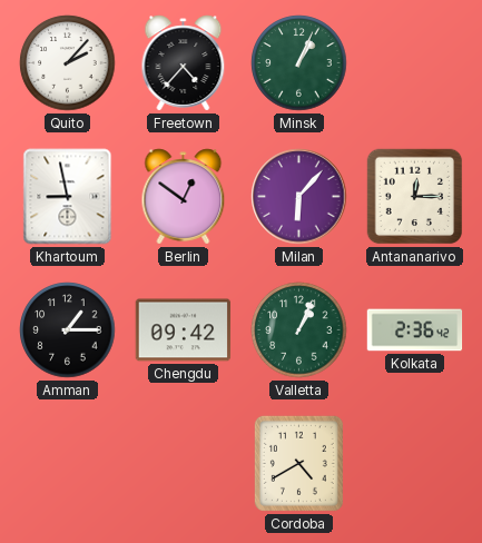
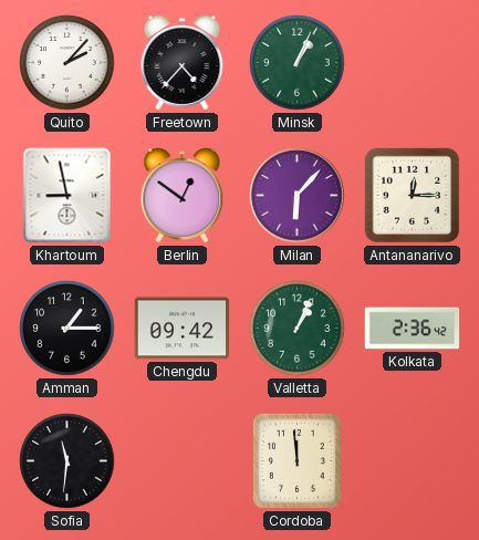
Sofia: none -> 11:31
Cordoba: 4:40 -> 11:59
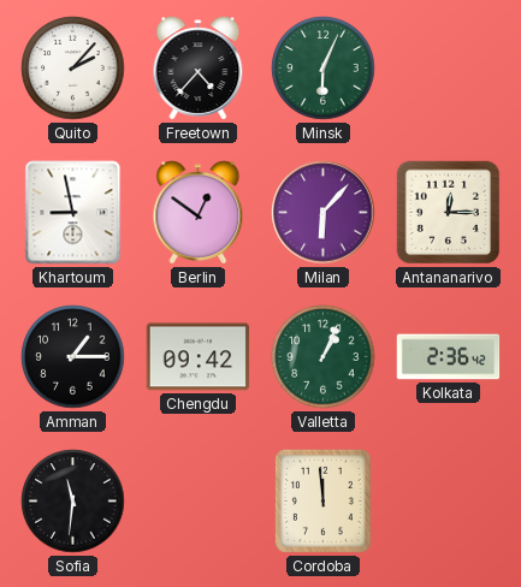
Minsk: 1:04 -> 6:04
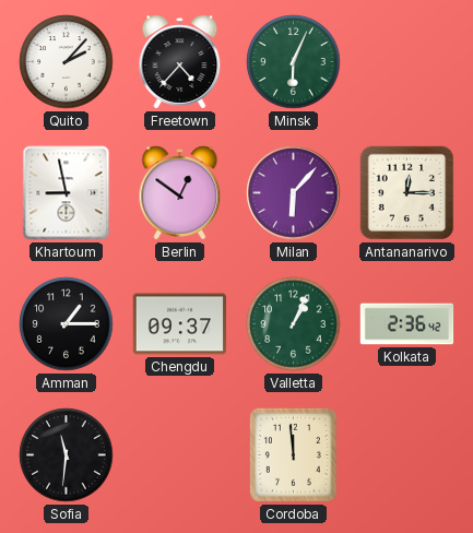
Chengdu: 09:42 -> 09:37
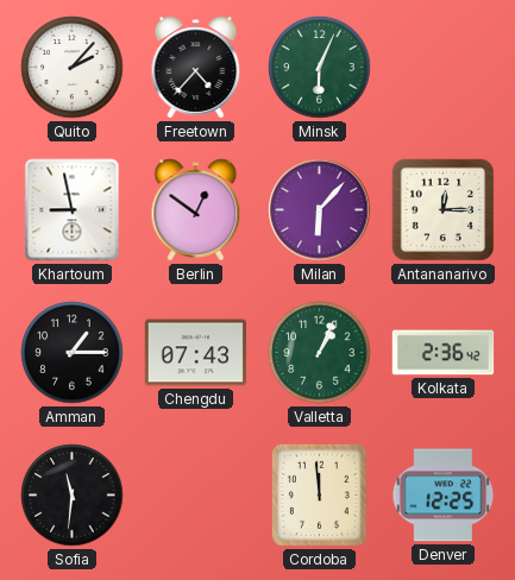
Chengdu: 09:37 -> 07:43
Denver: none -> 12:25
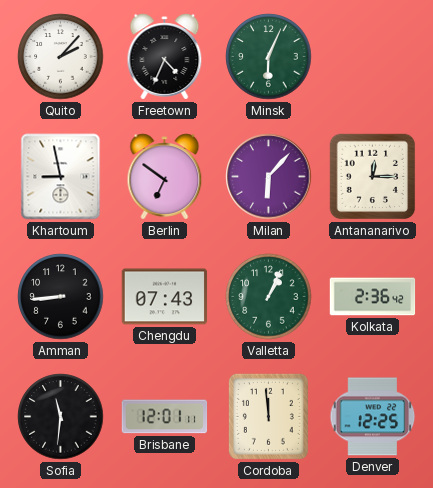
Freetown: 4:37 -> 4:34
Berlin: 12:51 -> 6:51
Amman: 1:15 -> 8:44
Brisbane: none -> 12:01
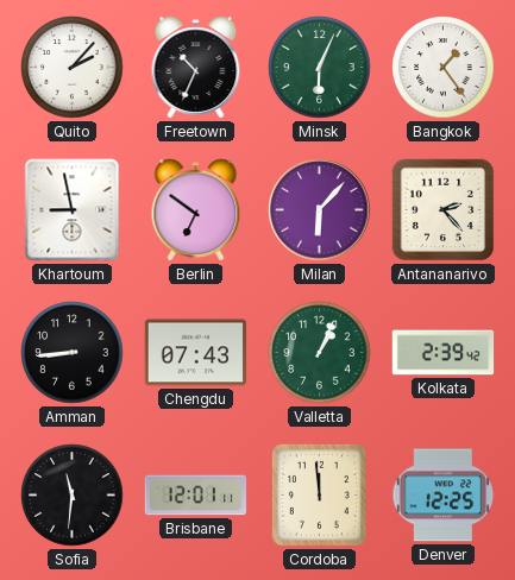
Freetown: 4:34 -> 10:34
Bangkok: none -> 1:24
Antananarivo: 12:15 -> 2:23
Kolkata: 2:36 -> 2:39
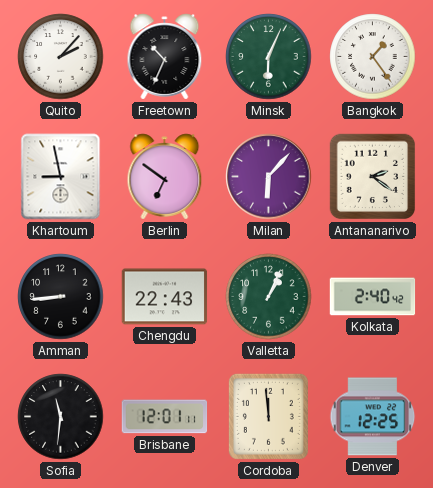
Antananarivo: 2:23 -> 2:21
Chengdu: 07:43 -> 22:43
Kolkata: 2:39 -> 2:40
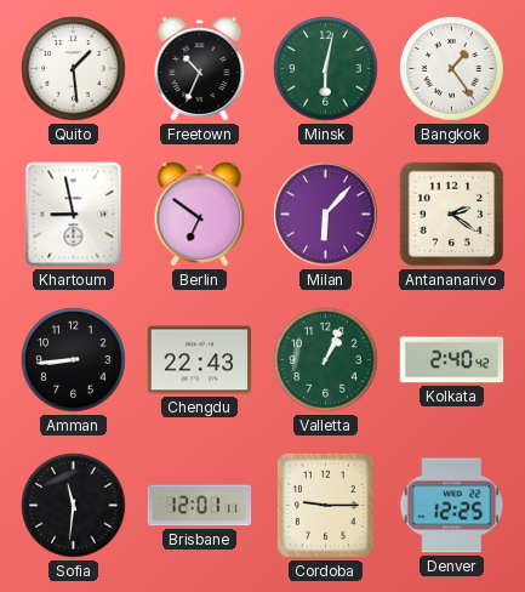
Quito: 2:07 -> 1:29
Minsk: 6:04 -> 6:02
Cordoba: 11:59 -> 9:15
